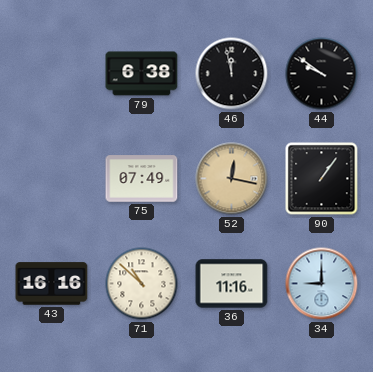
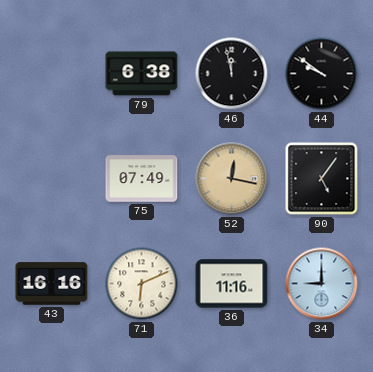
90: 1:06 -> 5:06
71: 10:52 -> 6:11
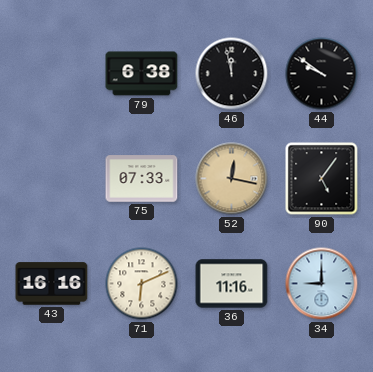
75: 07:49 -> 07:33
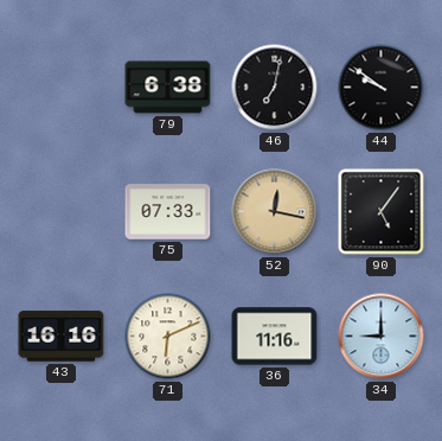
46: 11:58 -> 7:02
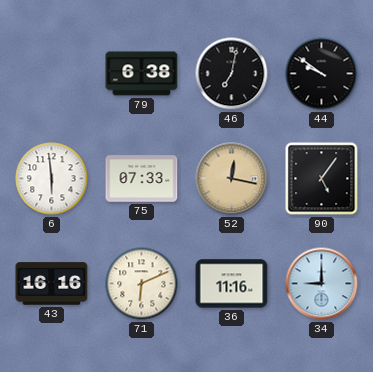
6: none -> 5:59
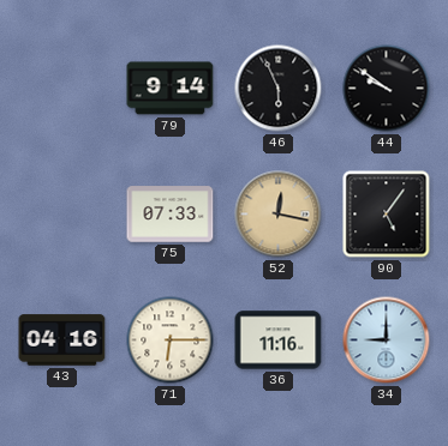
79: 6:38 -> 9:14
46: 7:02 -> 5:56
6: 5:59 -> none
43: 16:16 -> 04:16
71: 6:11 -> 6:15
